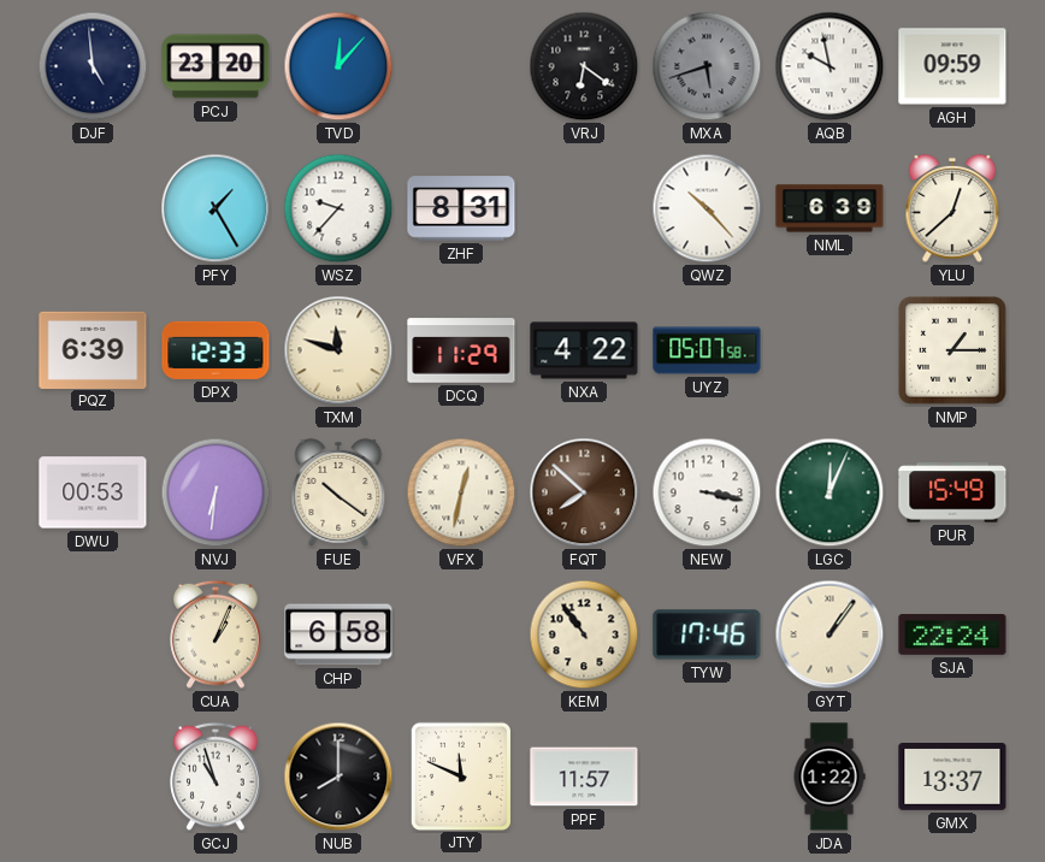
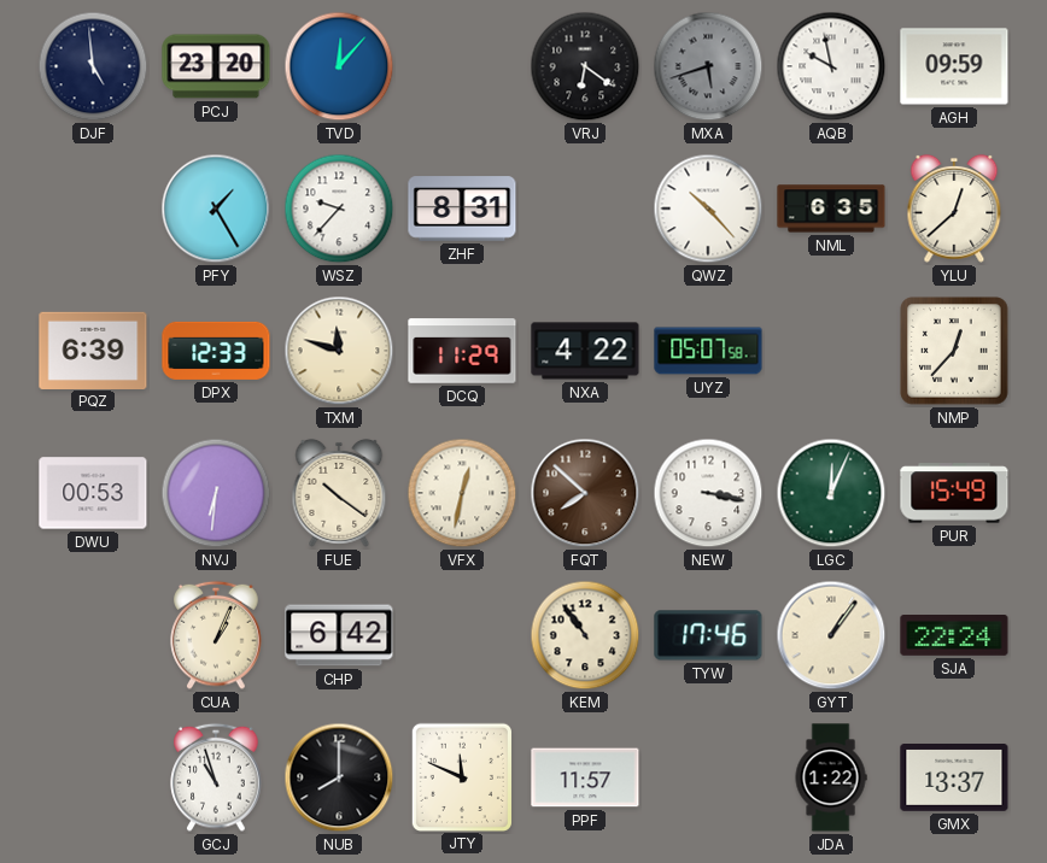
NML: 6:39 -> 6:35
NMP: 1:15 -> 12:37
CHP: 6:58 -> 6:42
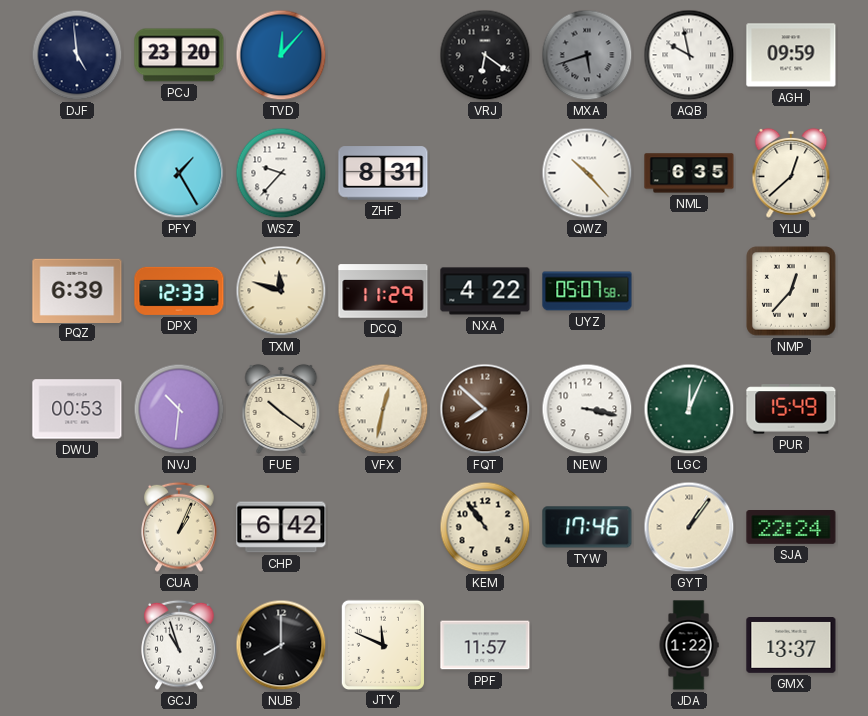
NVJ: 6:31 -> 10:31
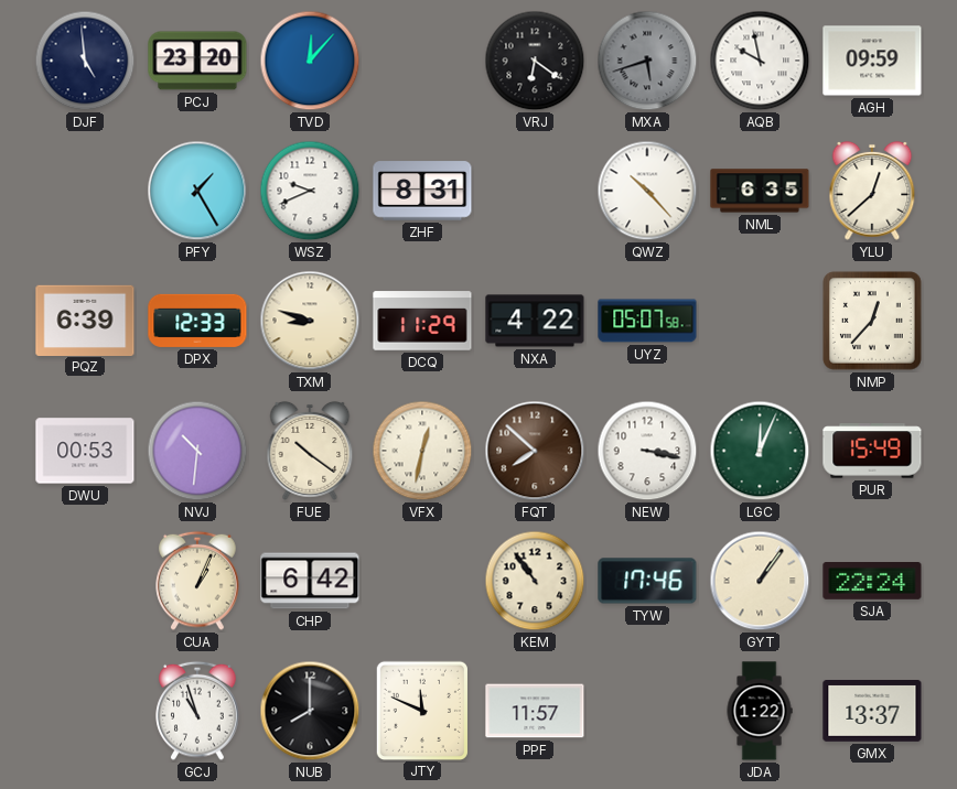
WSZ: 9:37 -> 9:41
TXM: 11:48 -> 8:48
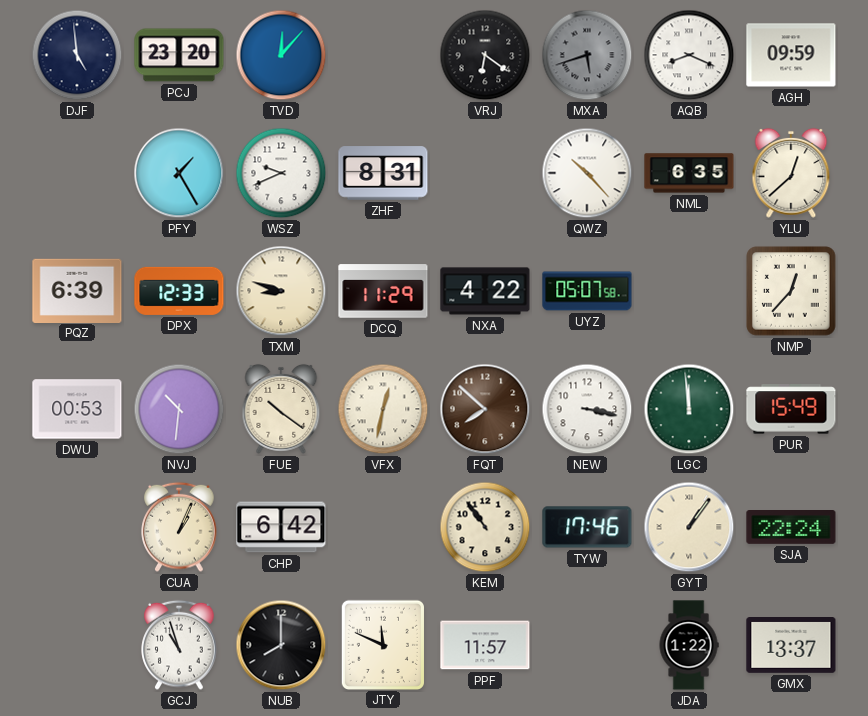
AQB: 9:58 -> 8:19
LGC: 12:04 -> 11:59
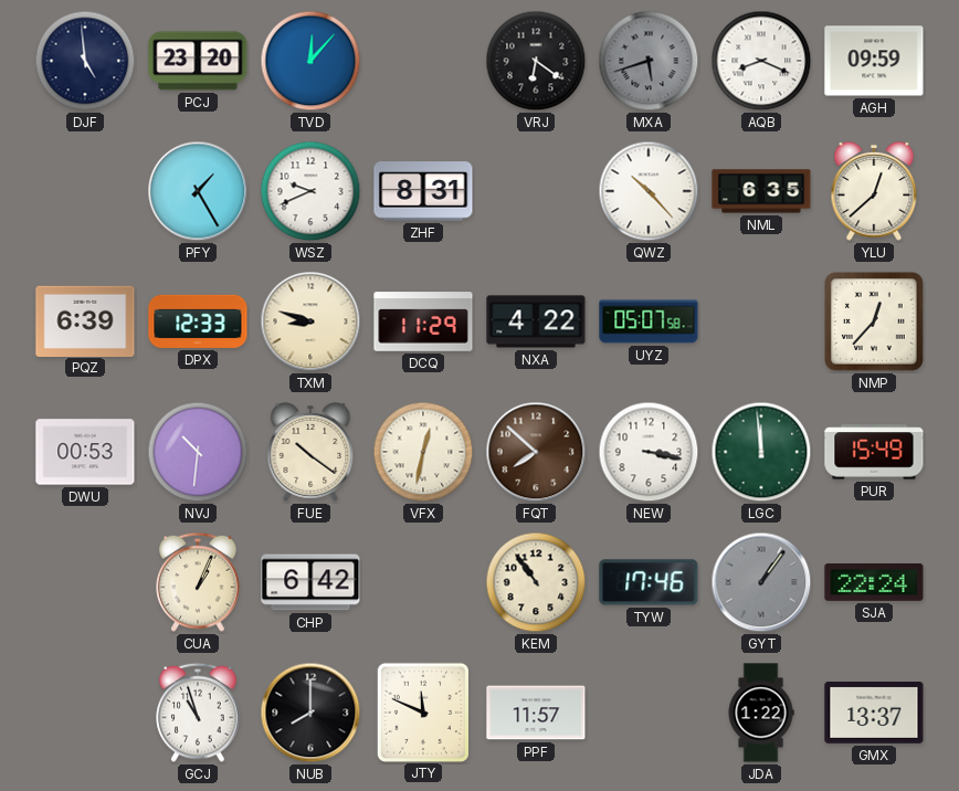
GYT dial: cream -> grey
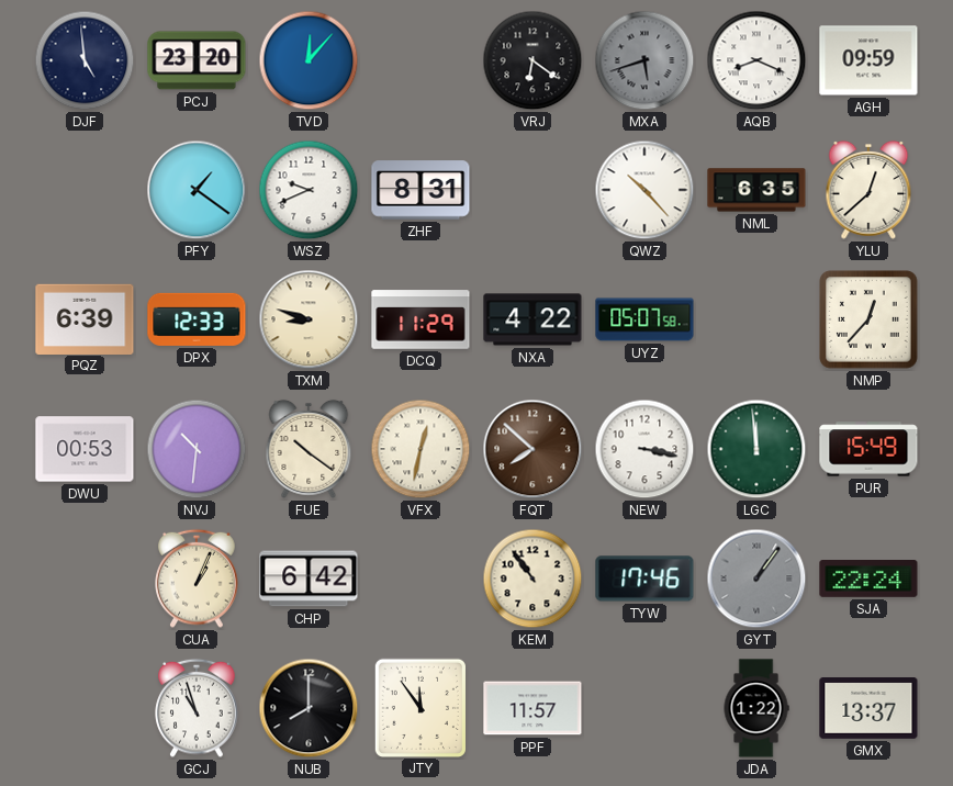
PFY: 1:25 -> 1:21
JTY: 11:49 -> 11:54
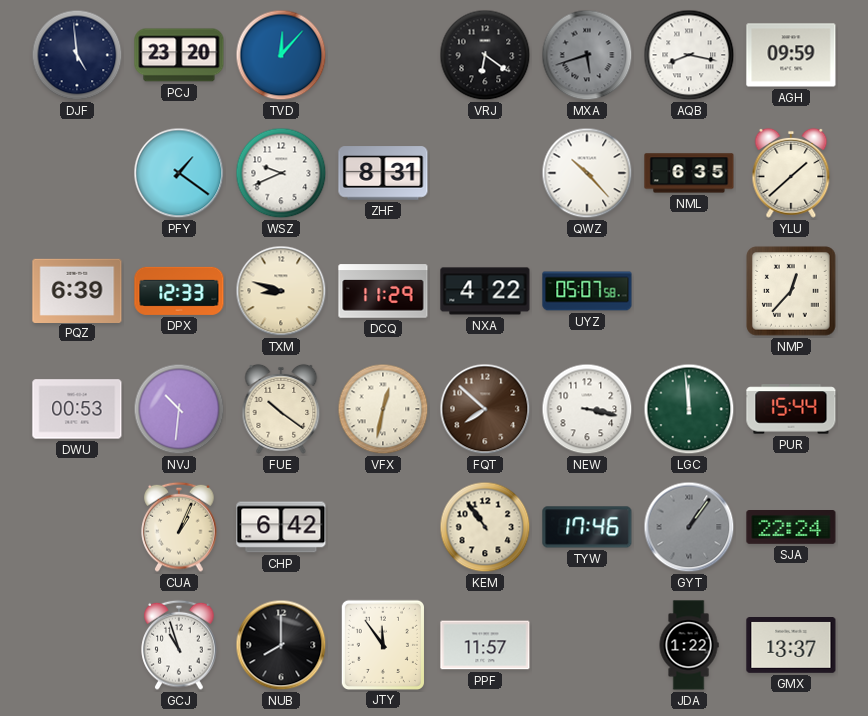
AQB: 8:19 -> 8:17
YLU: 12:38 -> 1:38
PUR: 15:49 -> 15:44
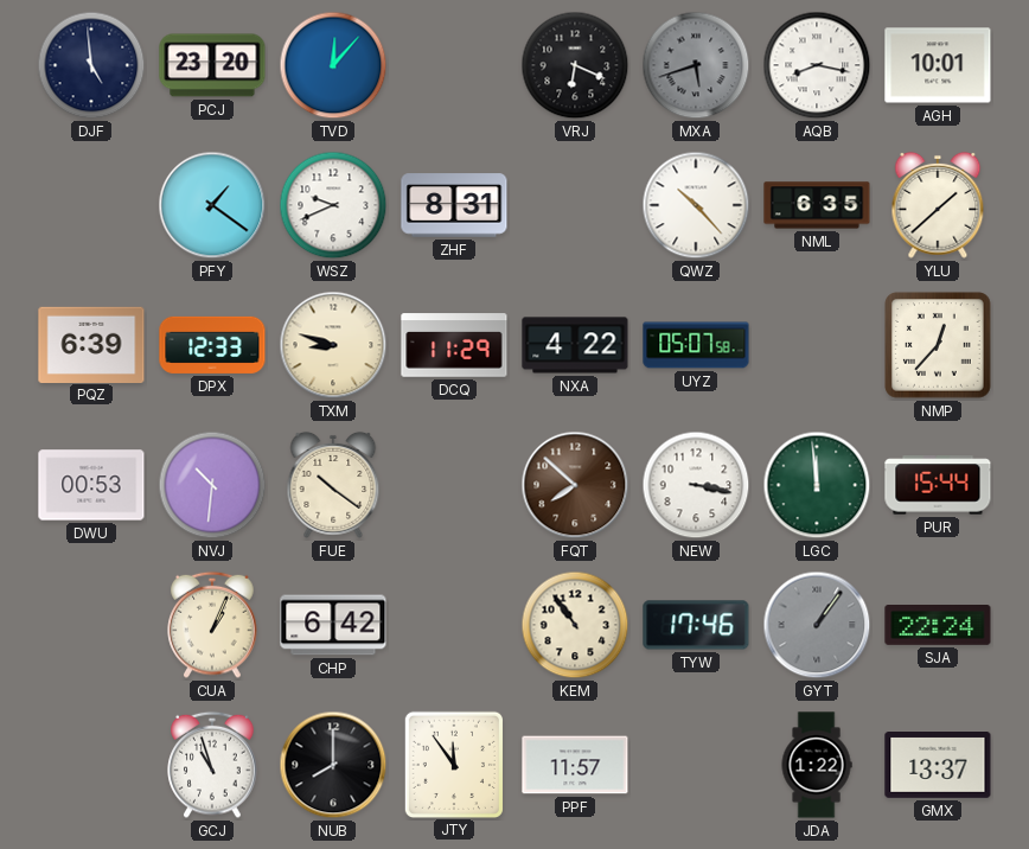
VRJ: 6:21 -> 6:19
AGH: 09:59 -> 10:01
VFX: 12:32 -> none
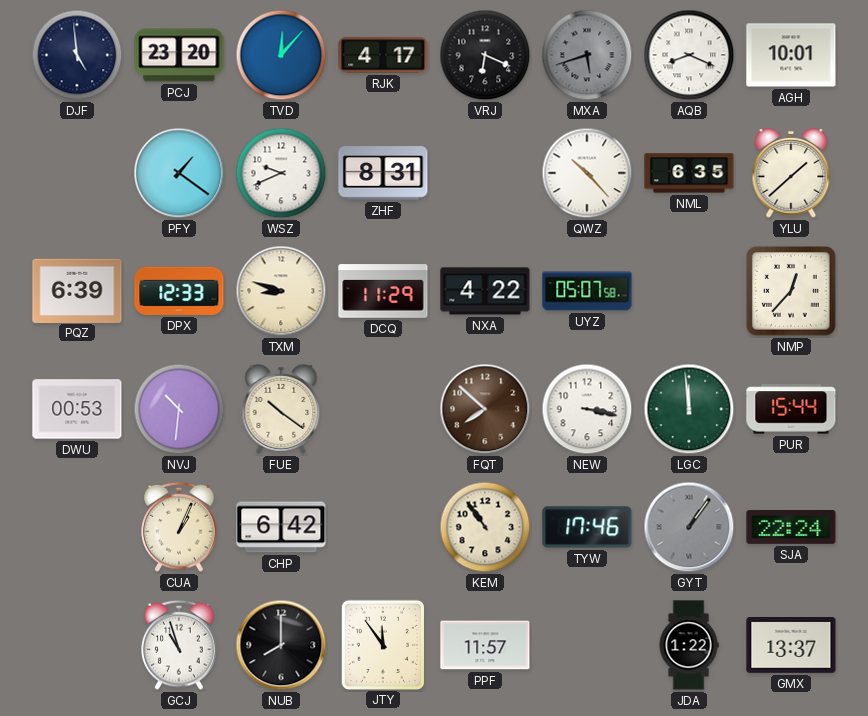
RJK: none -> 4:17
AQB: 8:17 -> 8:19
